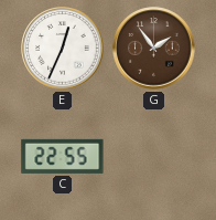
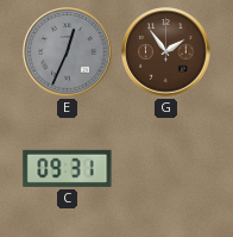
E dial: white -> grey
C: 22:55 -> 09:31
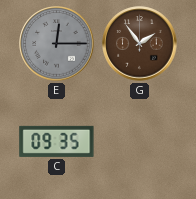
E: 12:34 -> 12:15
C: 09:31 -> 09:35
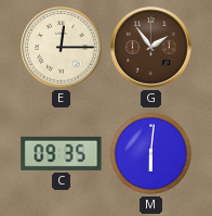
E dial: grey -> cream
M: none -> 6:01
